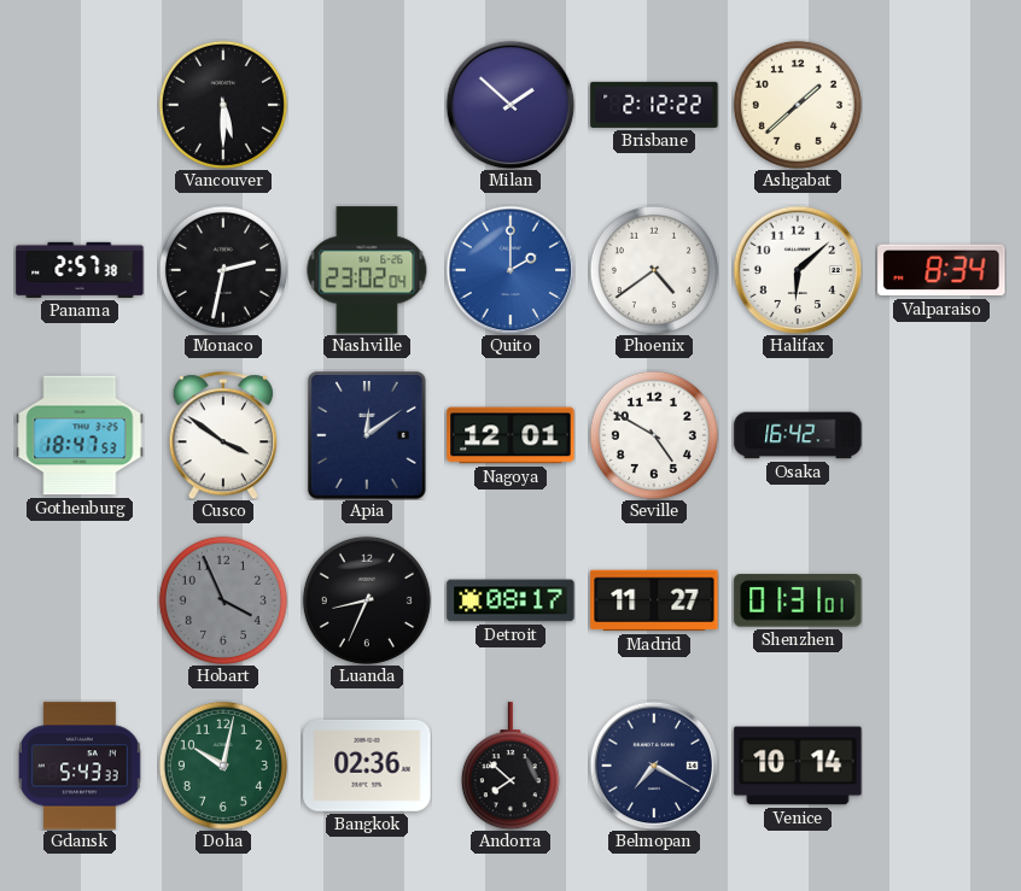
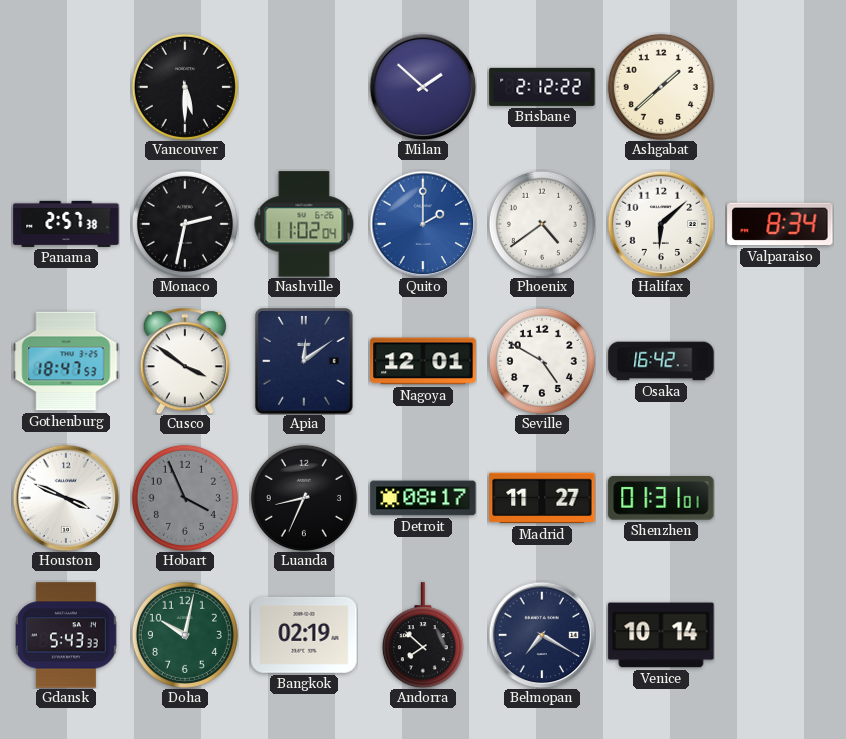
Nashville: 23:02 -> 11:02
Houston: none -> 3:49
Bangkok: 02:36 -> 02:19
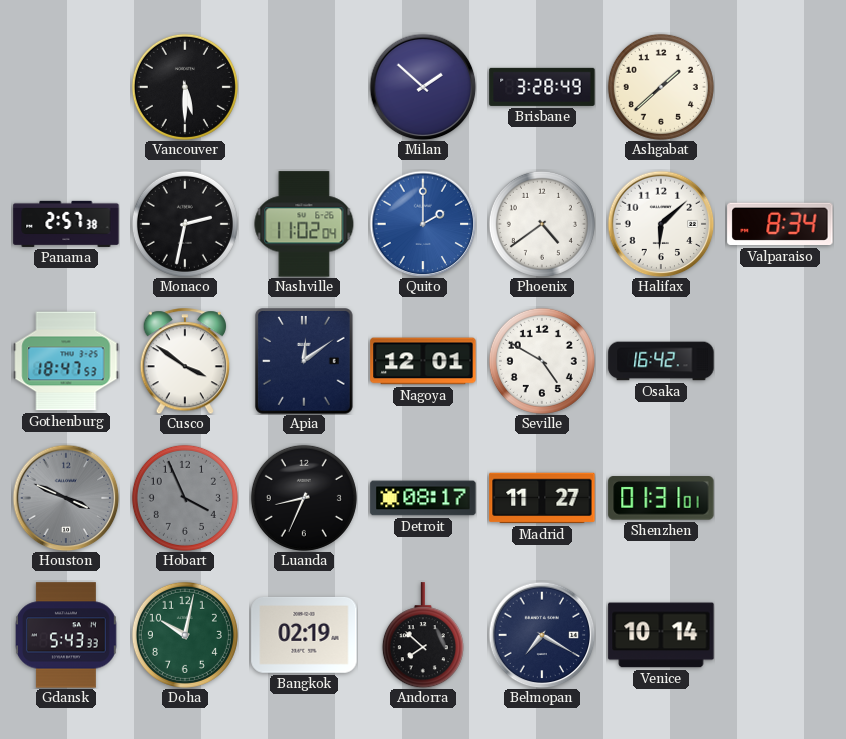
Brisbane: 2:12 -> 3:28
Houston dial: white -> grey
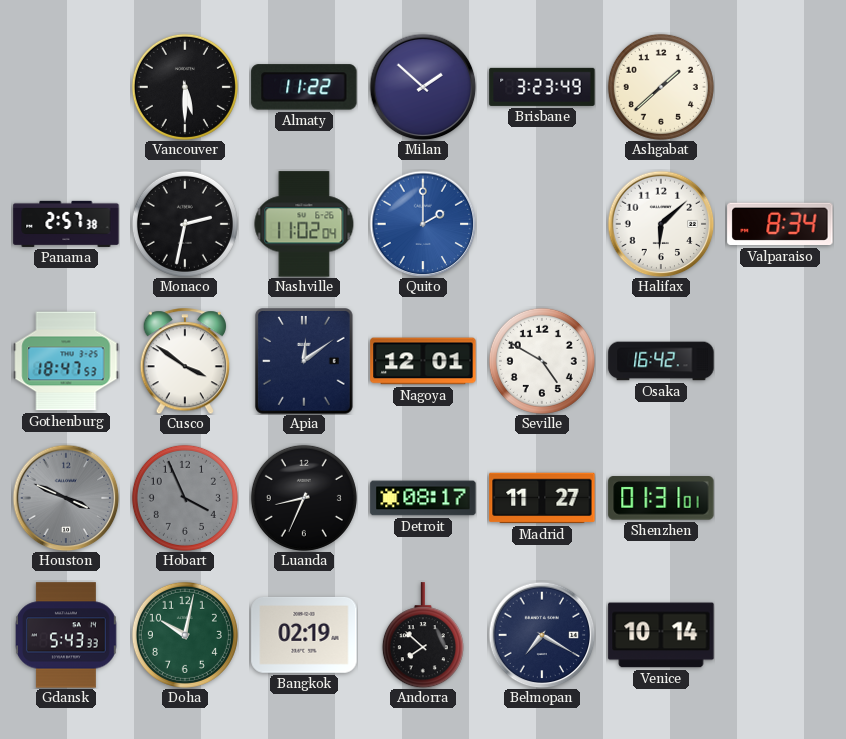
Almaty: none -> 11:22
Brisbane: 3:28 -> 3:23
Phoenix: 4:39 -> none
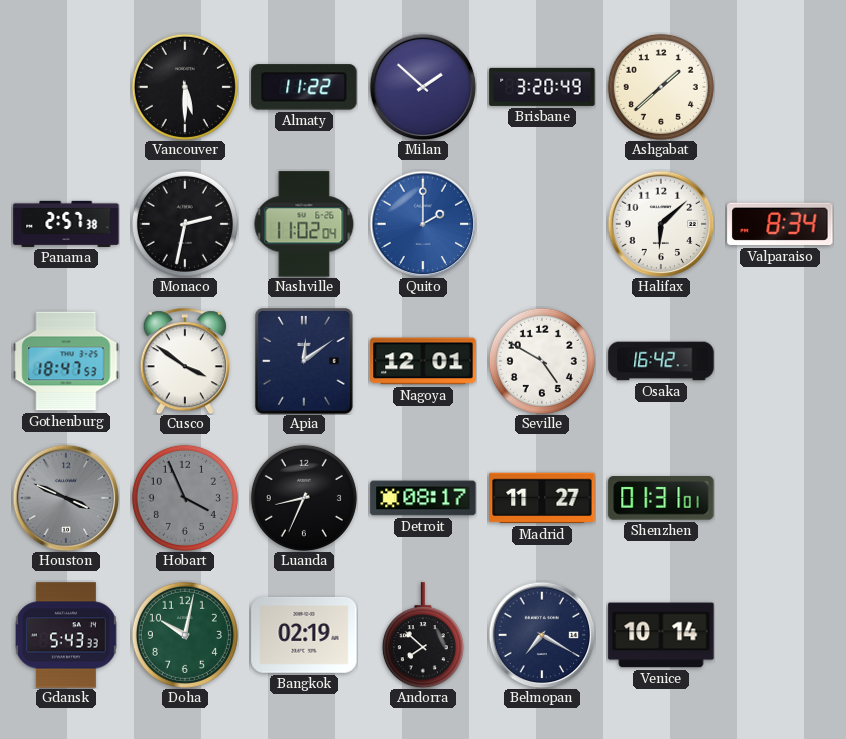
Brisbane: 3:23 -> 3:20
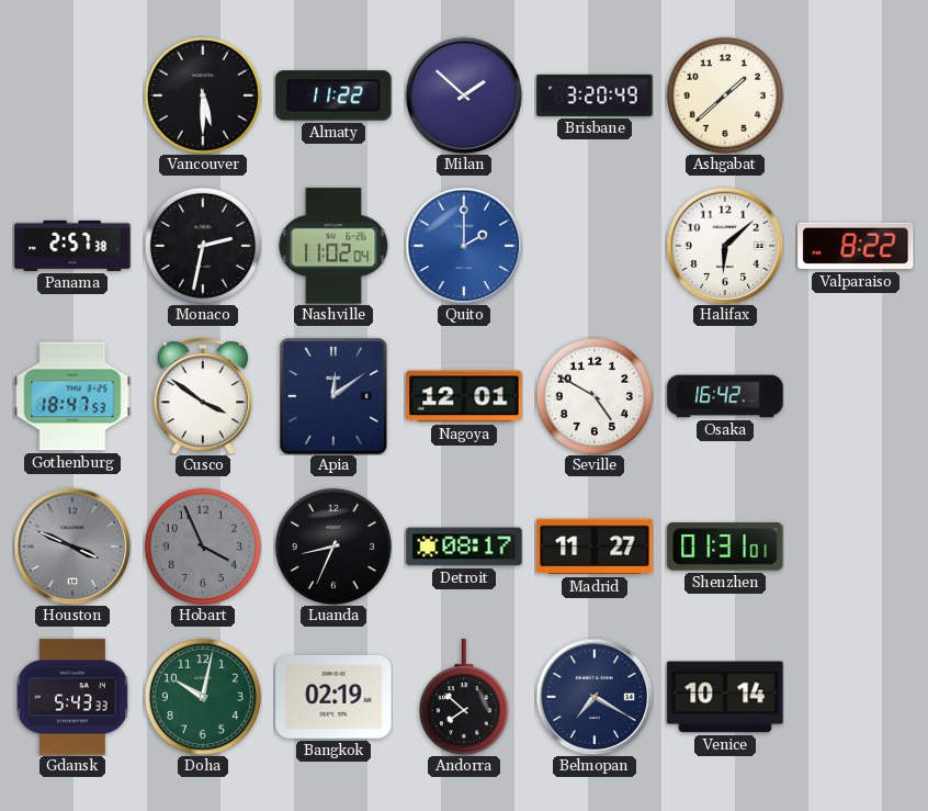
Valparaiso: 8:34 -> 8:22
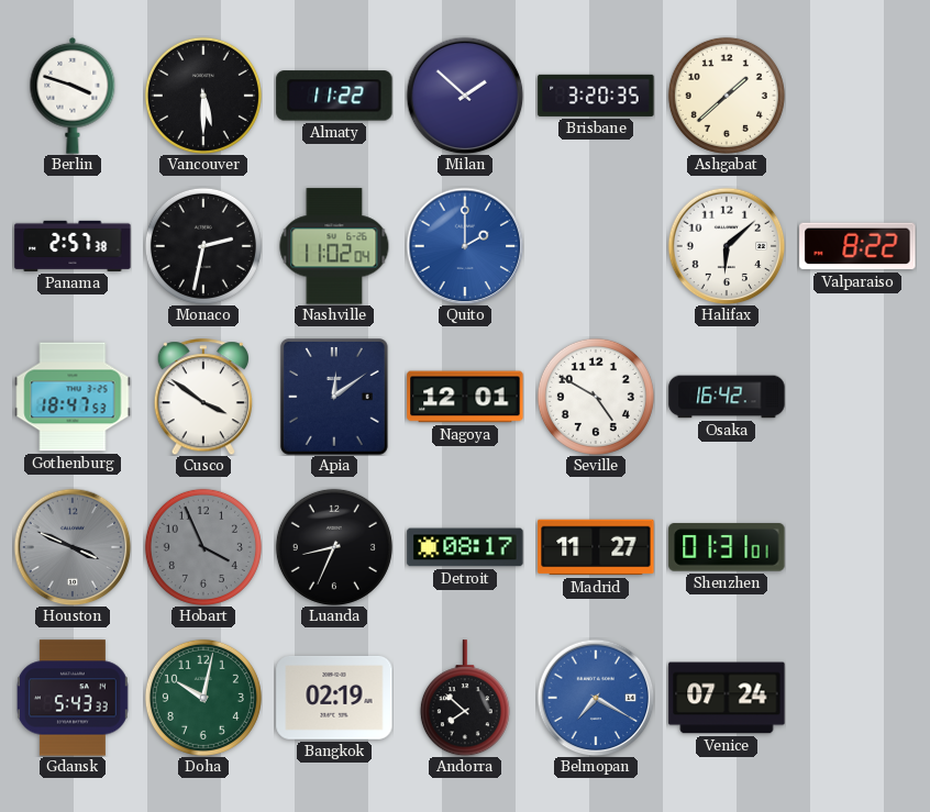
Berlin: none -> 3:48
Brisbane: 3:20:49 -> 3:20:35
Belmopan dial: navy -> blue
Venice: 10:14 -> 07:24
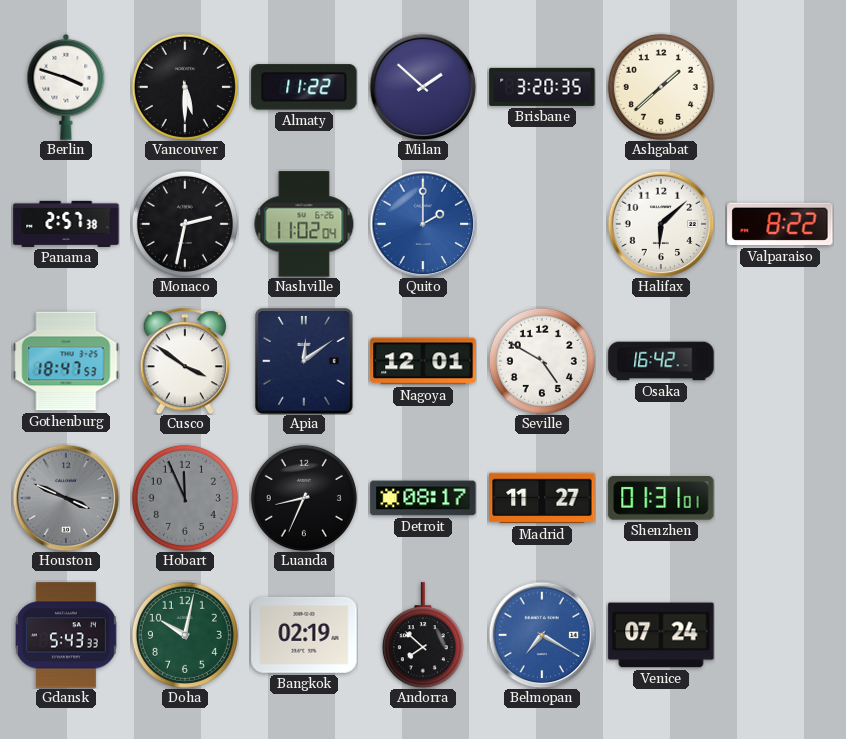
Hobart: 3:56 -> 11:56
